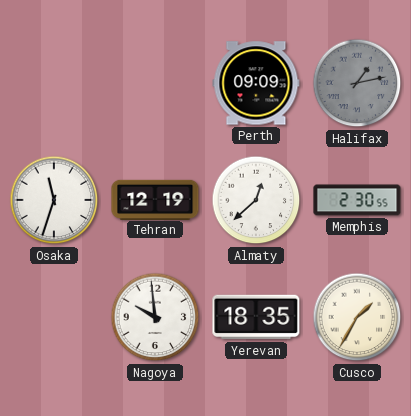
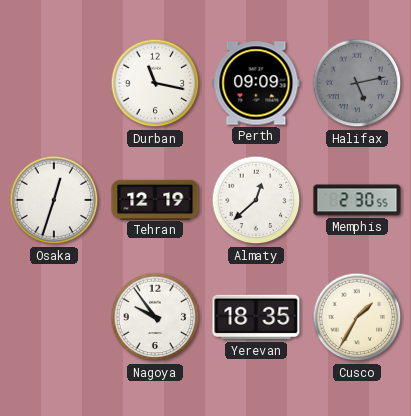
Durban: none -> 11:17
Halifax: 1:13 -> 5:13
Osaka: 11:33 -> 12:33
Nagoya: 9:59 -> 9:54
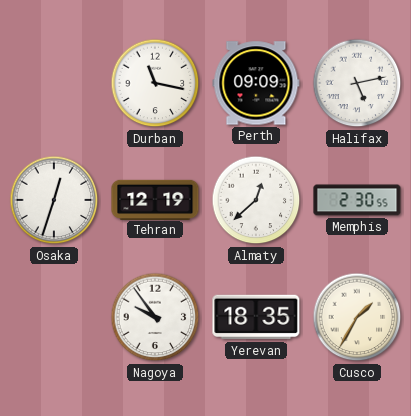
Halifax dial: grey -> white
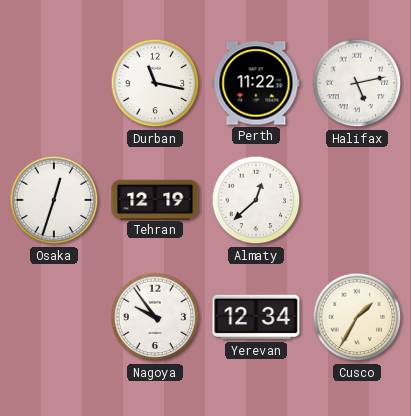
Perth: 09:09 -> 11:22
Memphis: 2:30 -> none
Yerevan: 18:35 -> 12:34
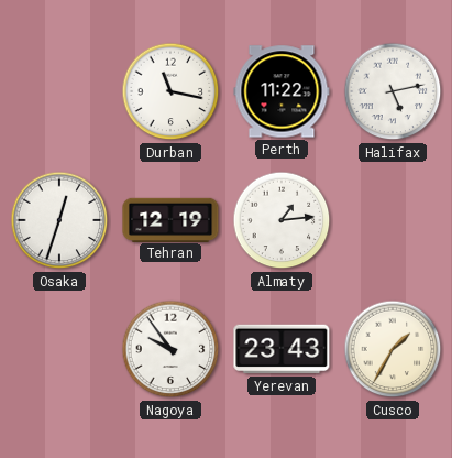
Almaty: 12:38 -> 1:14
Yerevan: 12:34 -> 23:43
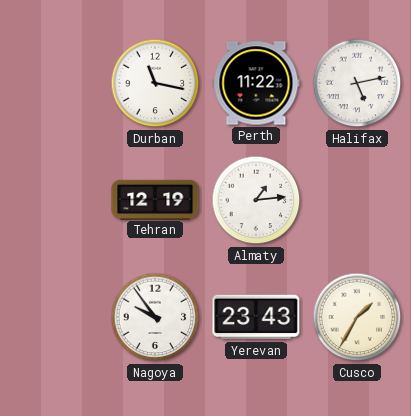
Osaka: 12:33 -> none
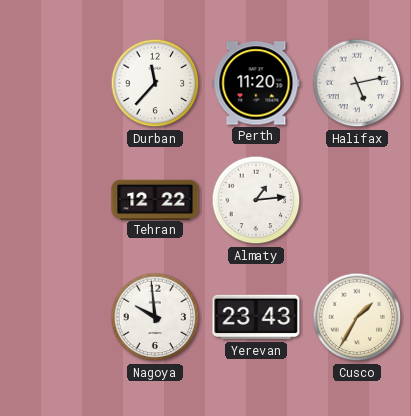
Durban: 11:17 -> 11:37
Perth: 11:22 -> 11:20
Tehran: 12:19 -> 12:22
Nagoya: 9:54 -> 9:59
